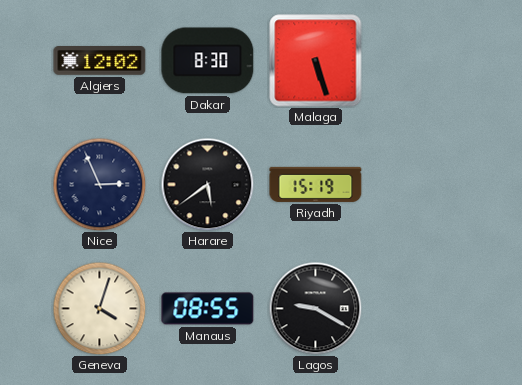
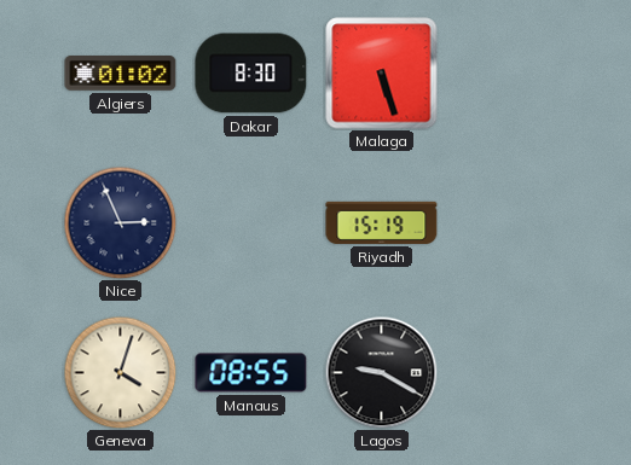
Algiers: 12:02 -> 01:02
Harare: 5:39 -> none
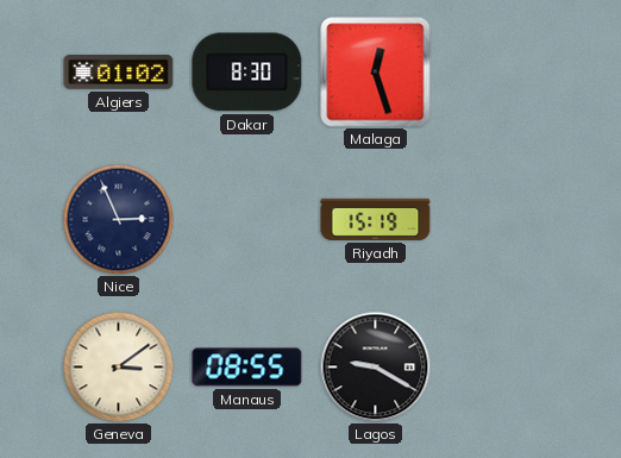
Malaga: 5:27 -> 12:27
Geneva: 4:03 -> 3:09
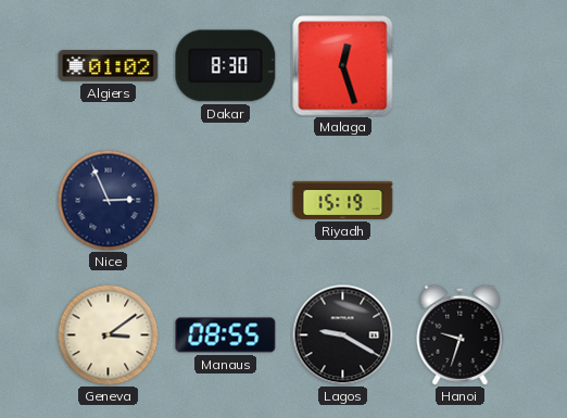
Hanoi: none -> 9:33
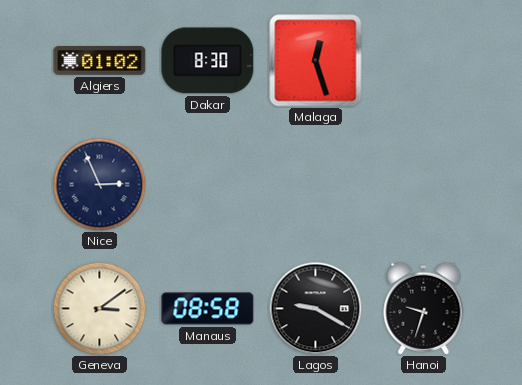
Riyadh: 15:19 -> none
Manaus: 08:55 -> 08:58
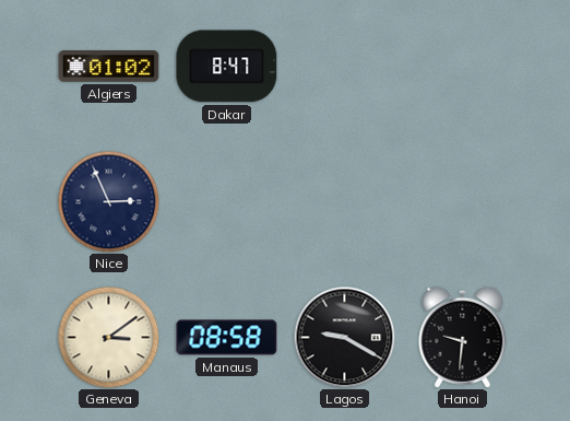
Dakar: 8:30 -> 8:47
Malaga: 12:27 -> none
Hanoi: 9:33 -> 9:31
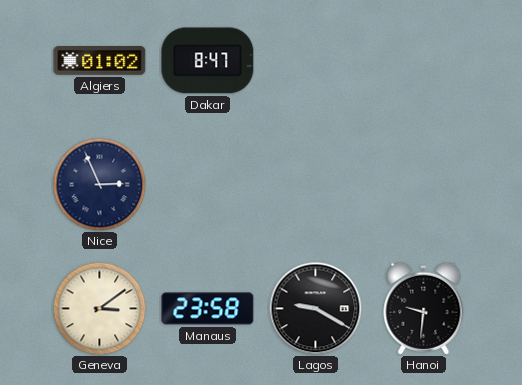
Manaus: 08:58 -> 23:58
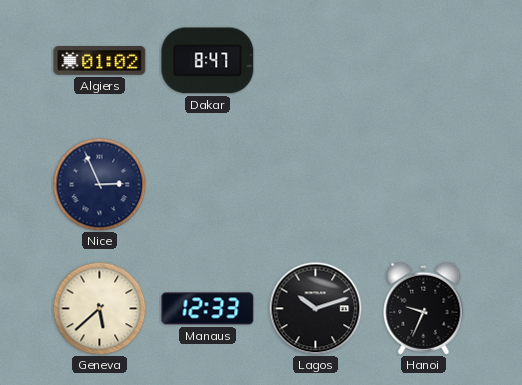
Geneva: 3:09 -> 5:38
Manaus: 23:58 -> 12:33
Lagos: 9:20 -> 10:12
Hanoi: 9:31 -> 9:34
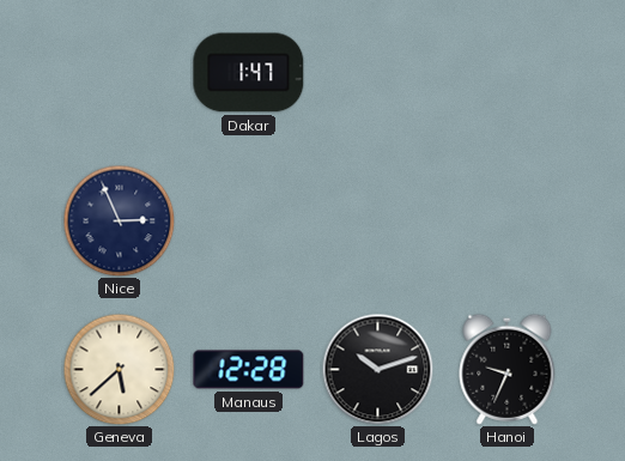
Algiers: 01:02 -> none
Dakar: 8:47 -> 1:47
Manaus: 12:33 -> 12:28
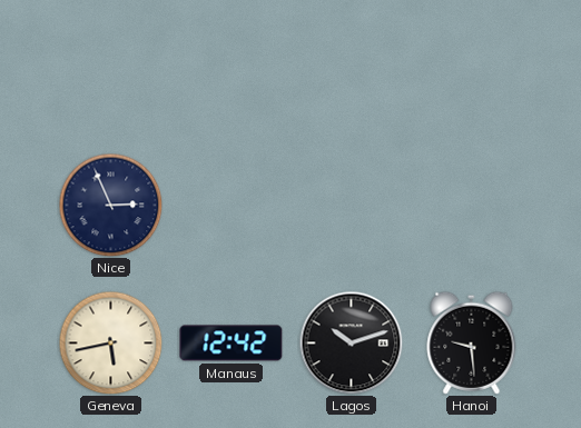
Dakar: 1:47 -> none
Geneva: 5:38 -> 5:43
Manaus: 12:28 -> 12:42
Hanoi: 9:34 -> 9:29
